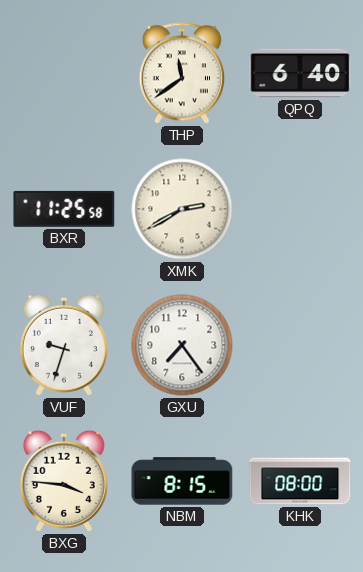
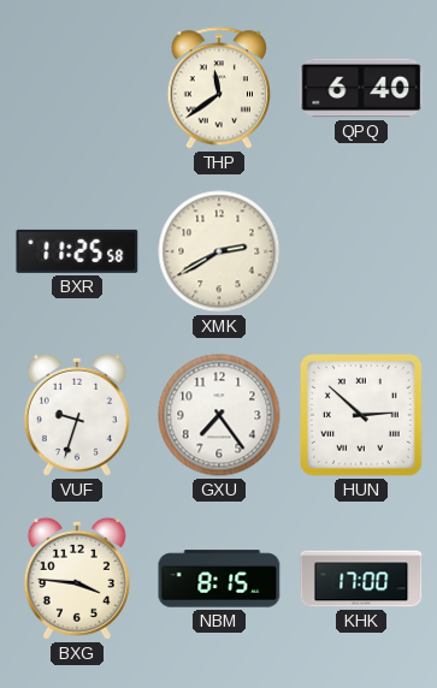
HUN: none -> 2:52
KHK: 08:00 -> 17:00
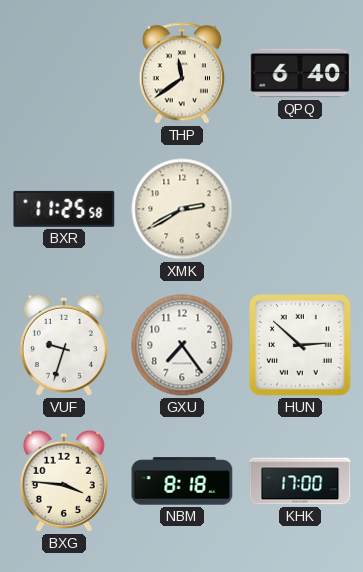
NBM: 8:15 -> 8:18
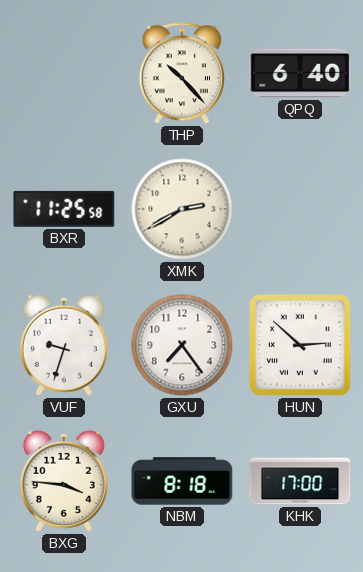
THP: 11:39 -> 10:23
